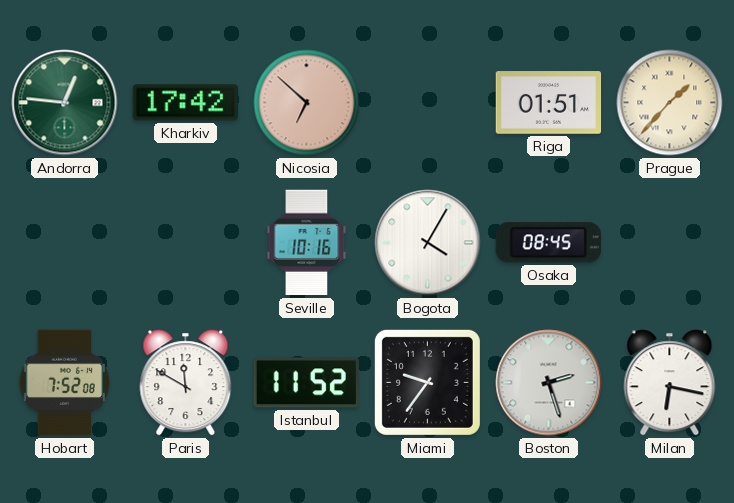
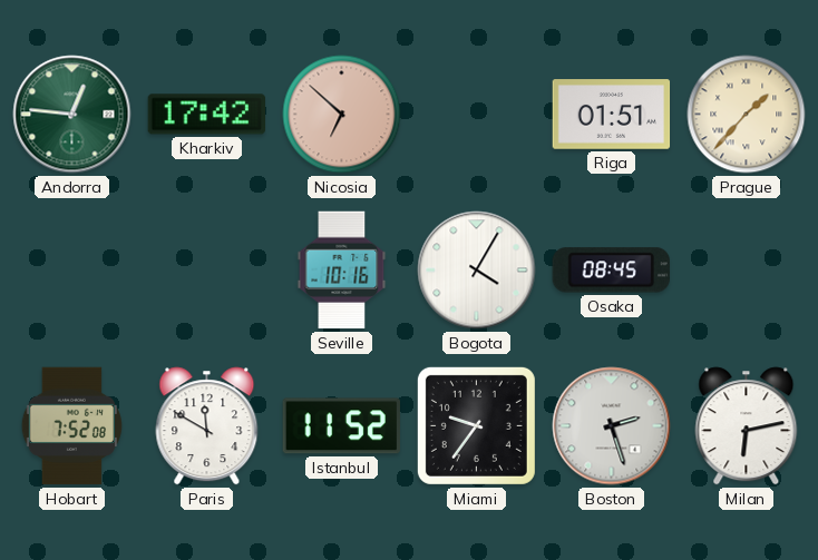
Milan: 6:17 -> 6:13
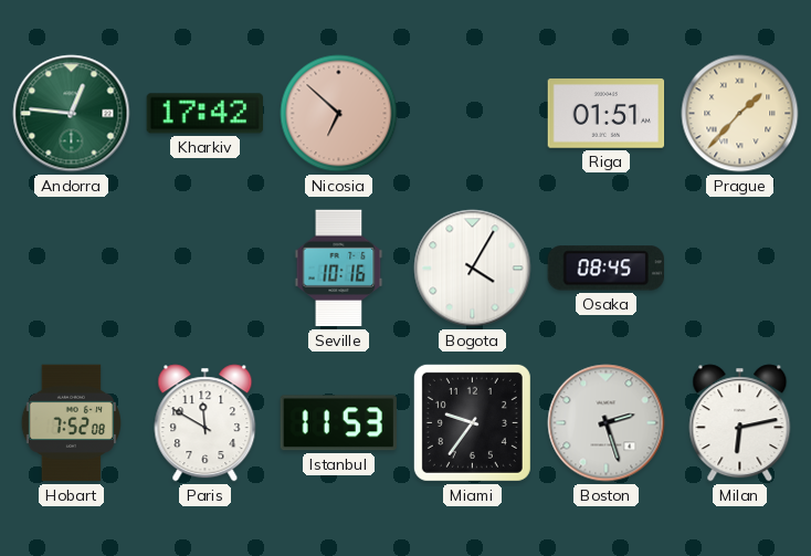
Istanbul: 11:52 -> 11:53
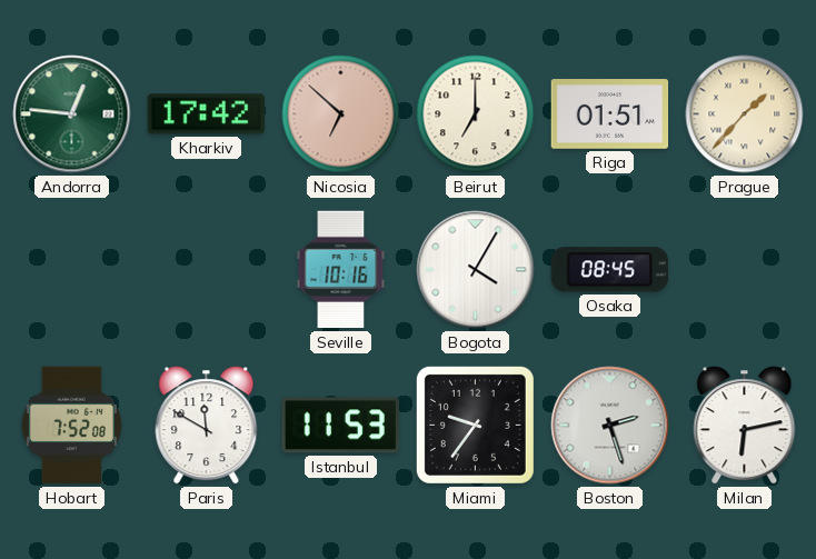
Beirut: none -> 7:00
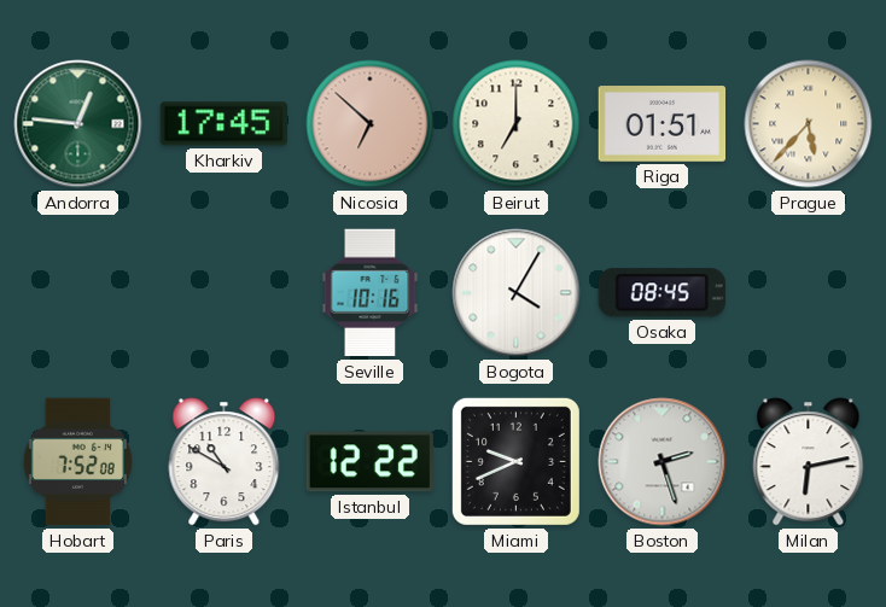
Kharkiv: 17:42 -> 17:45
Prague: 1:37 -> 5:37
Paris: 11:50 -> 10:50
Istanbul: 11:53 -> 12:22
Miami: 9:36 -> 9:41
